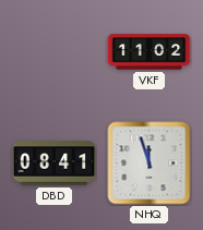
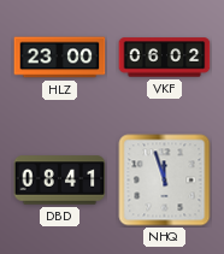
HLZ: none -> 23:00
VKF: 11:02 -> 06:02
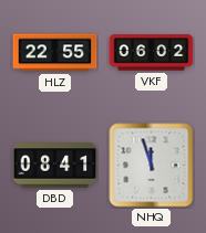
HLZ: 23:00 -> 22:55
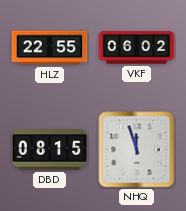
DBD: 08:41 -> 08:15
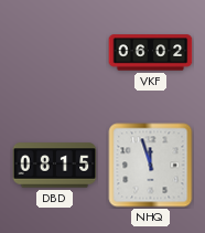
HLZ: 22:55 -> none
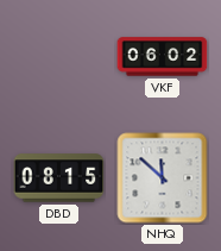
NHQ: 11:57 -> 11:52
